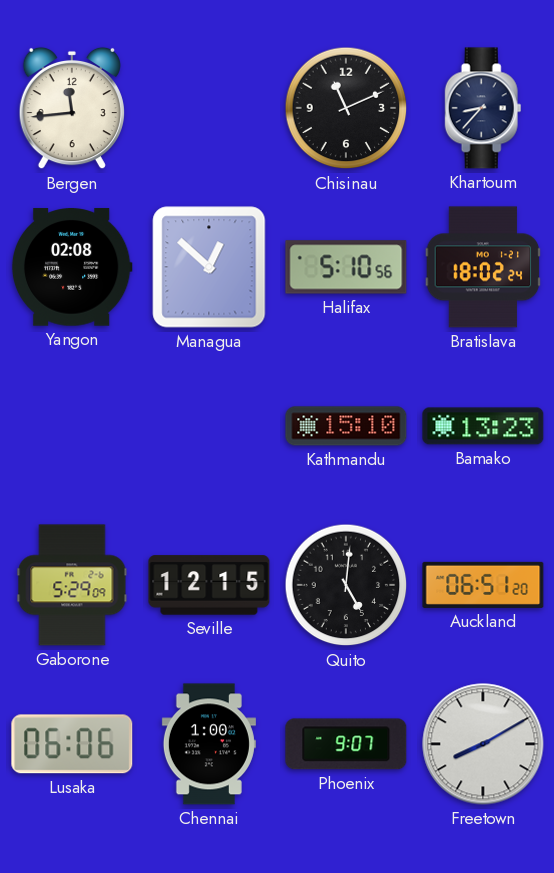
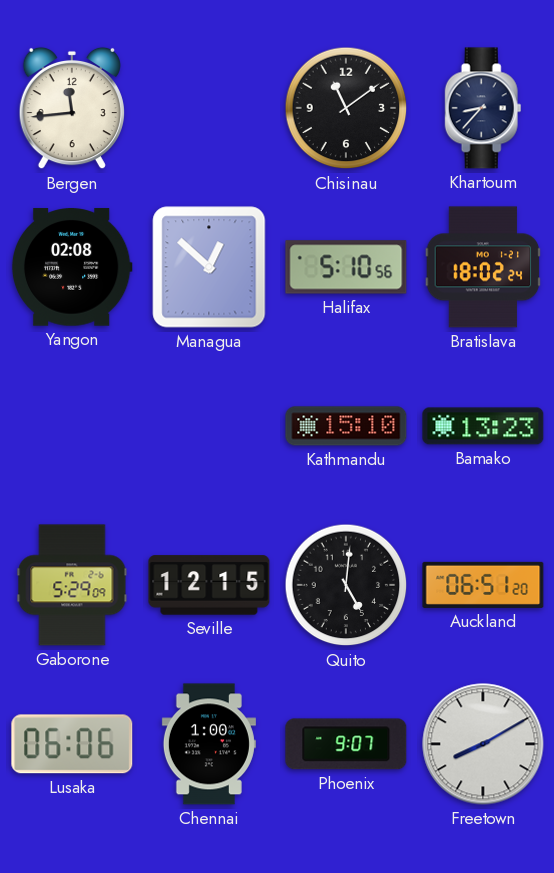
Chisinau: 11:11 -> 11:09
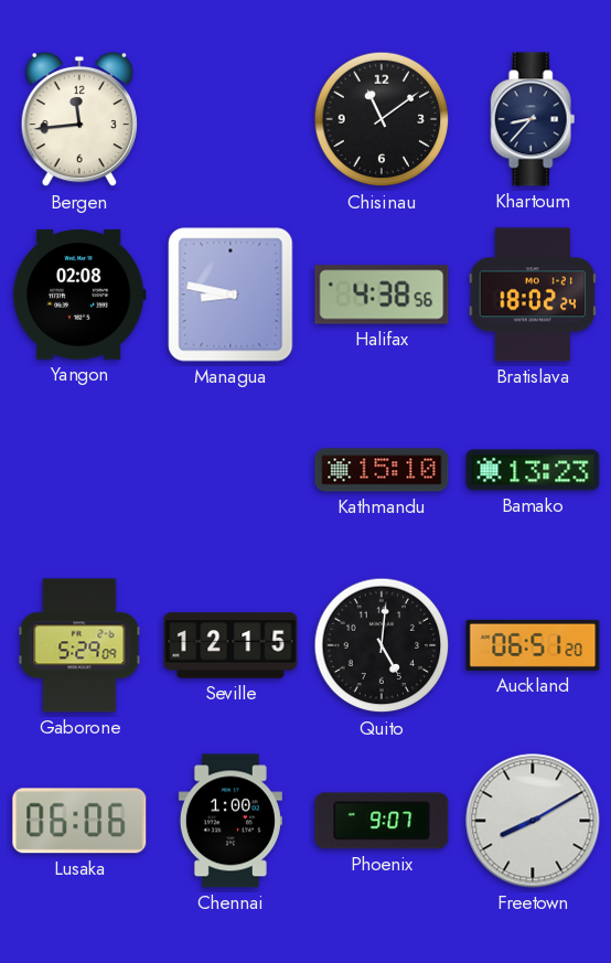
Managua: 12:52 -> 8:47
Halifax: 5:10 -> 4:38
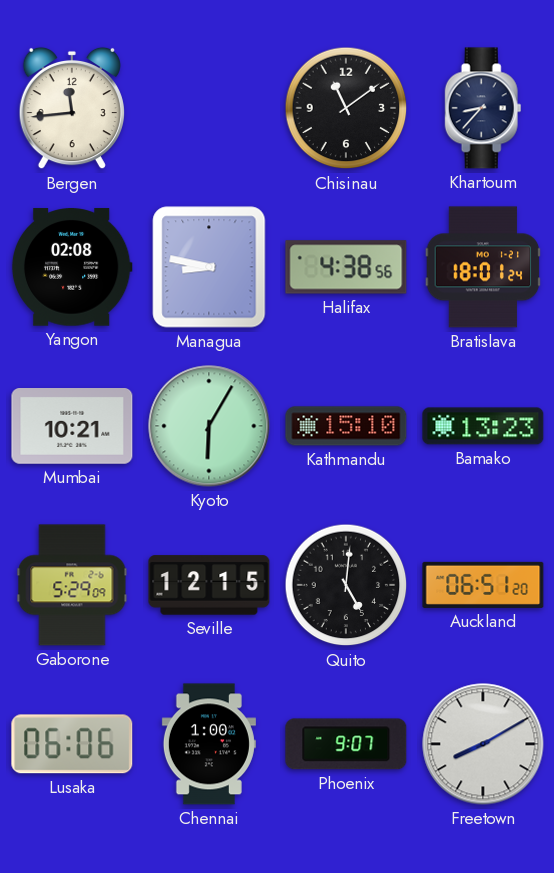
Bratislava: 18:02 -> 18:01
Mumbai: none -> 10:21
Kyoto: none -> 6:05
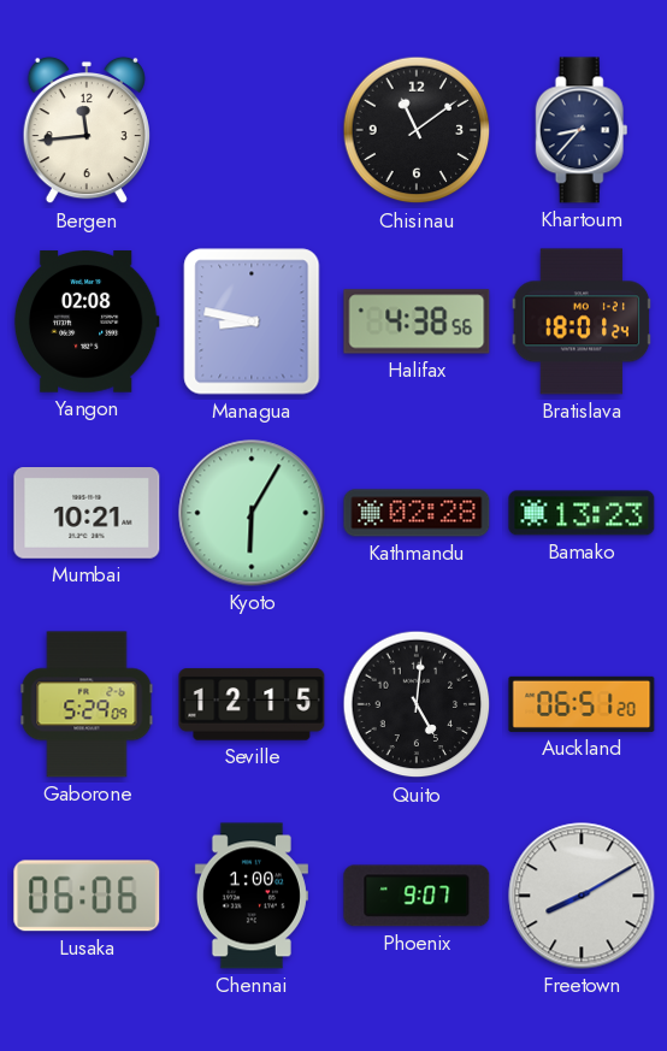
Kathmandu: 15:10 -> 02:28
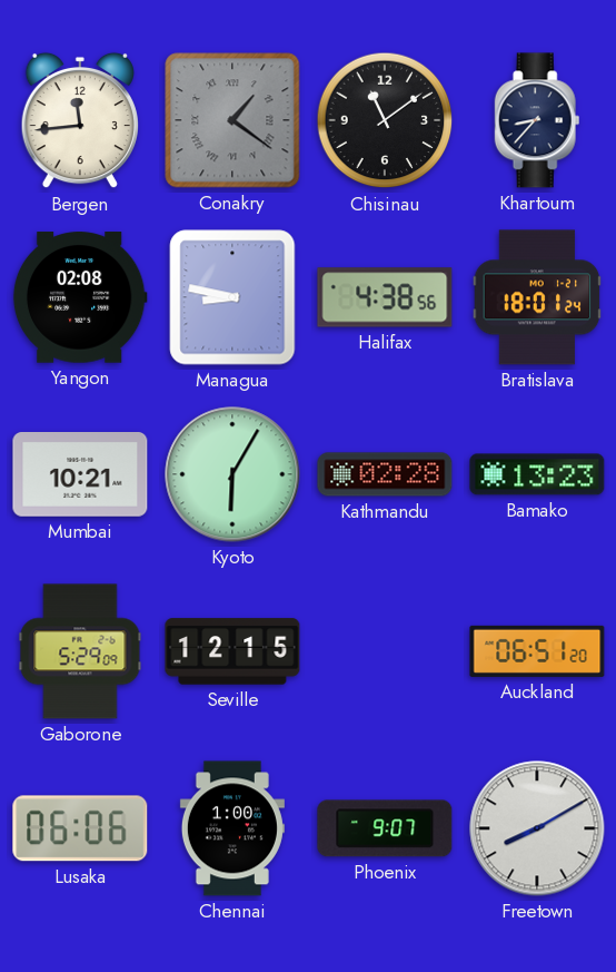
Conakry: none -> 1:21
Quito: 5:01 -> none
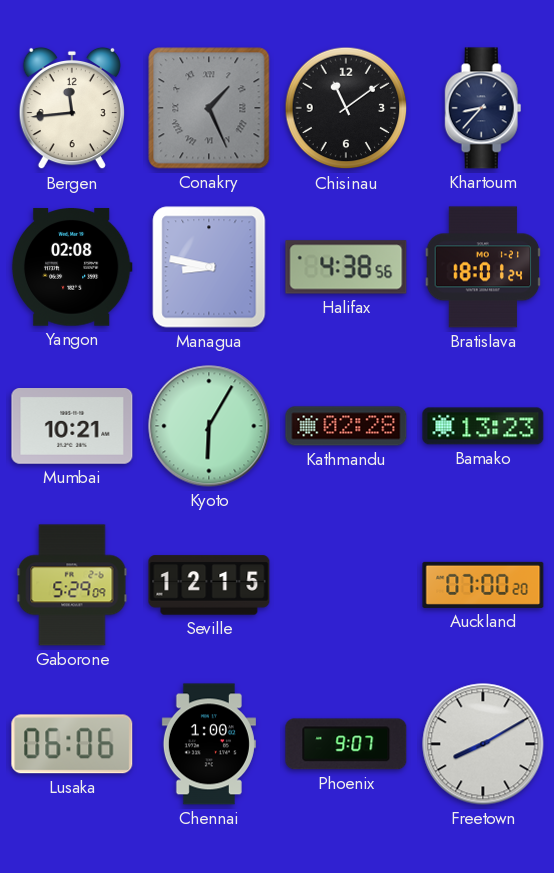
Conakry: 1:21 -> 1:26
Auckland: 06:51 -> 07:00
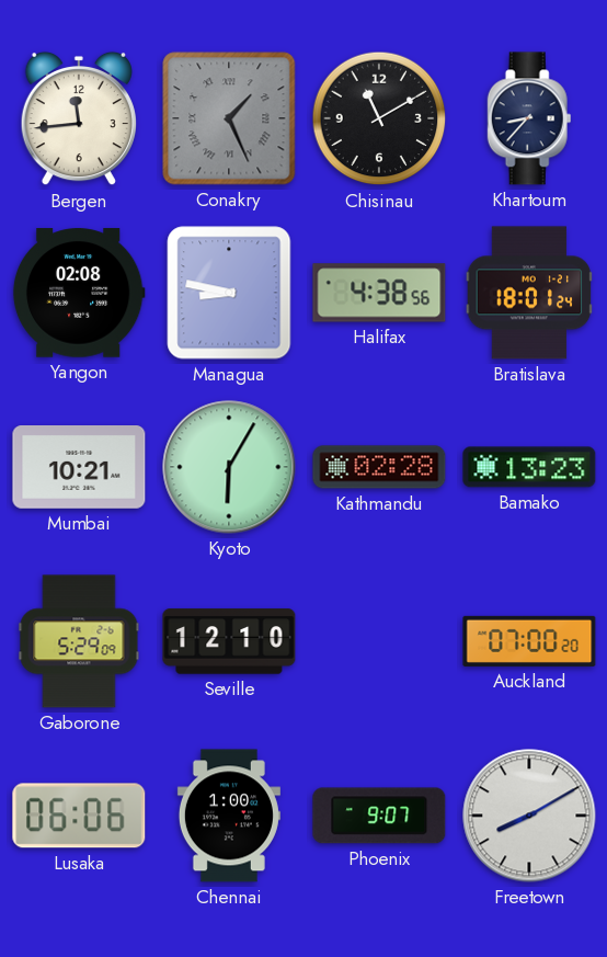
Chisinau: 11:09 -> 11:10
Seville: 12:15 -> 12:10
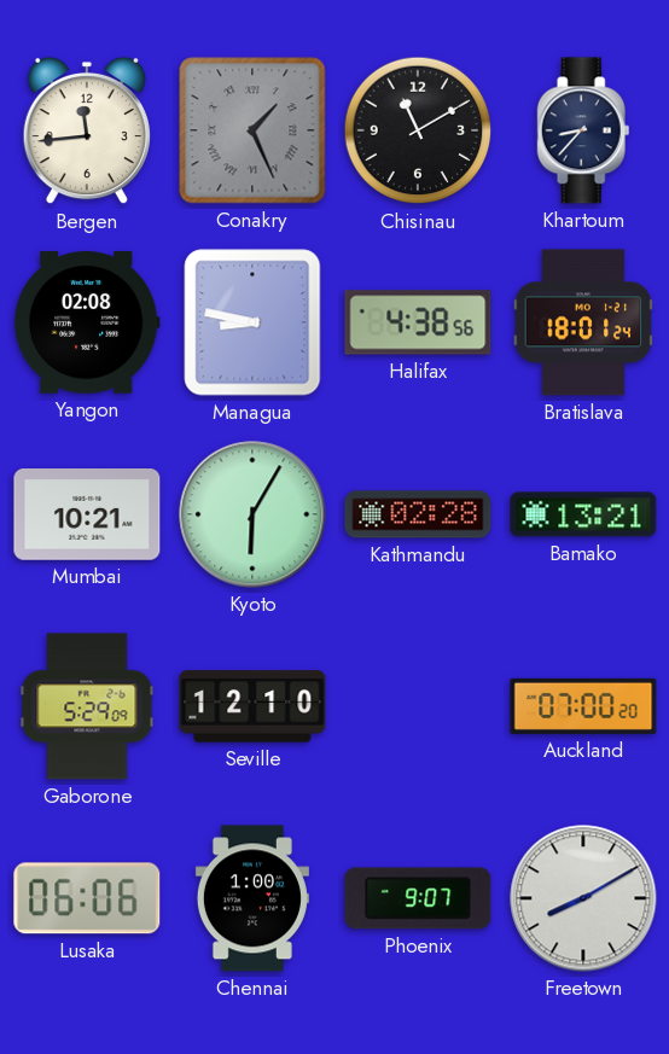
Bamako: 13:23 -> 13:21
